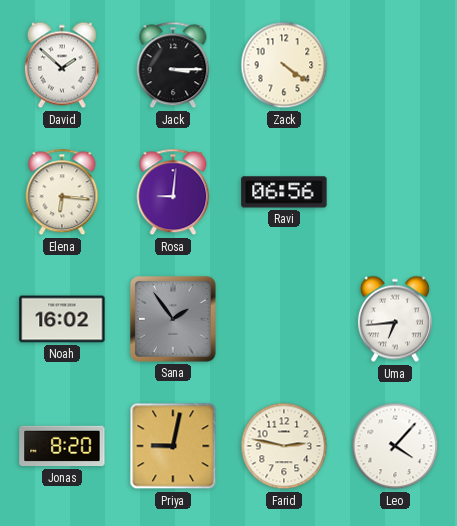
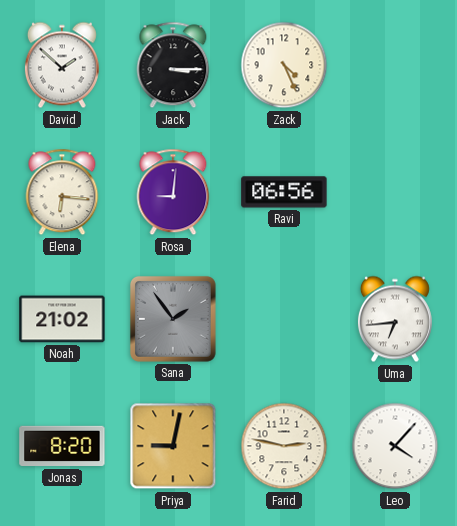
Zack: 4:21 -> 4:26
Noah: 16:02 -> 21:02
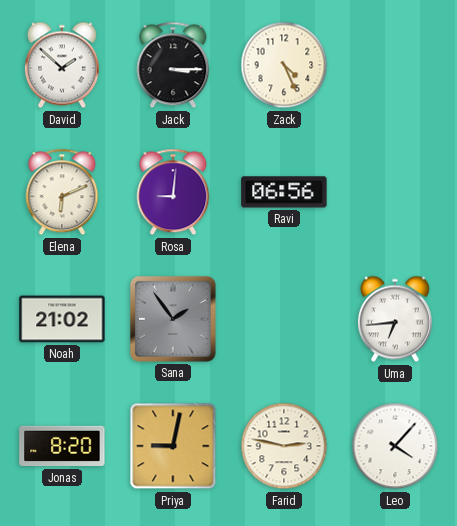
Elena: 6:16 -> 6:11
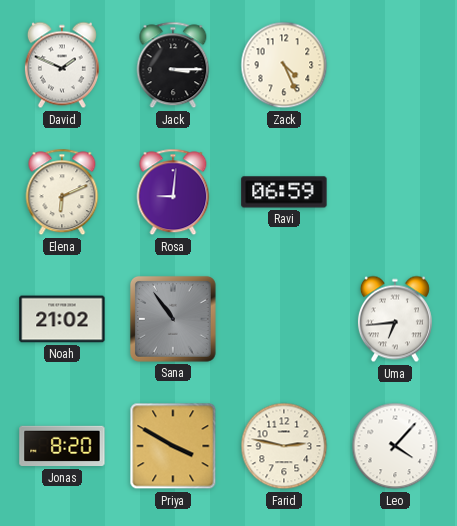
David: 1:52 -> 1:49
Ravi: 06:56 -> 06:59
Sana: 1:54 -> 10:54
Priya: 9:02 -> 3:50
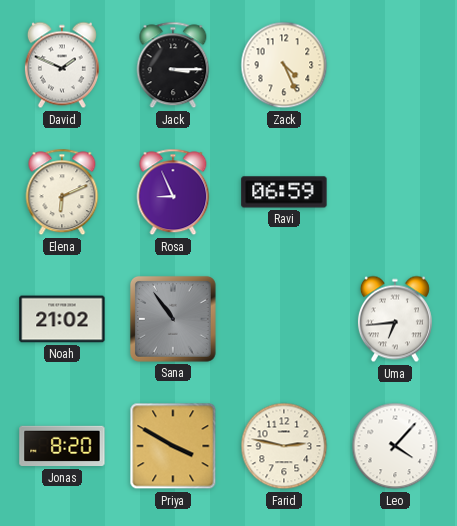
Rosa: 9:01 -> 8:56
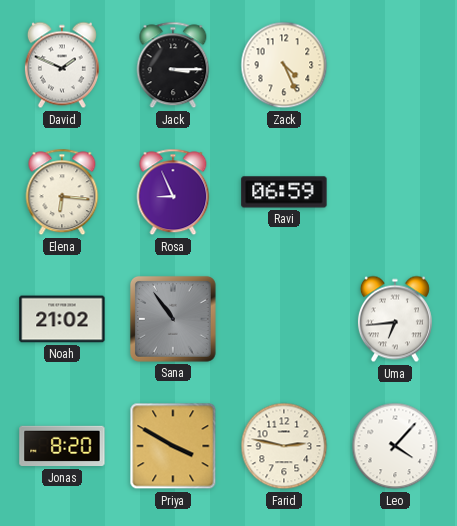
Elena: 6:11 -> 6:16
